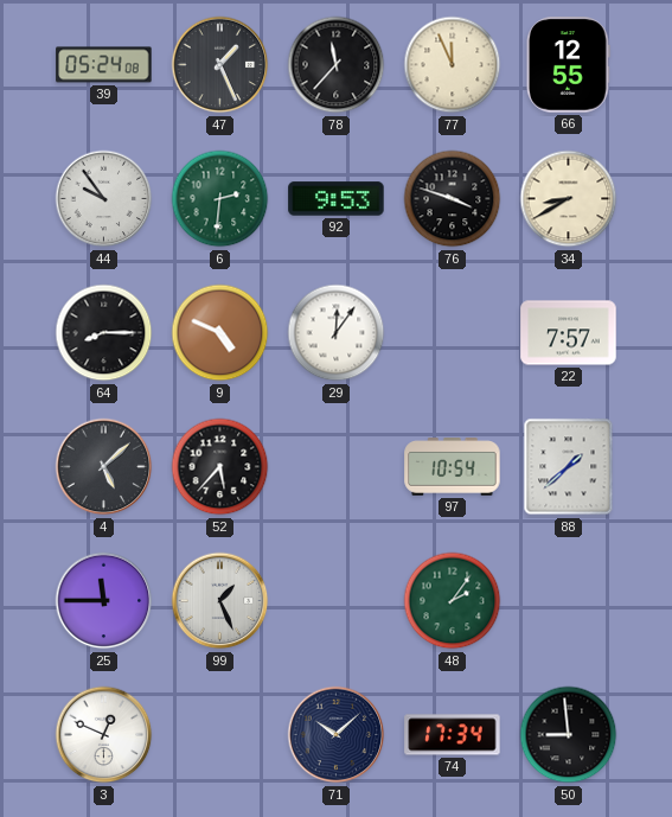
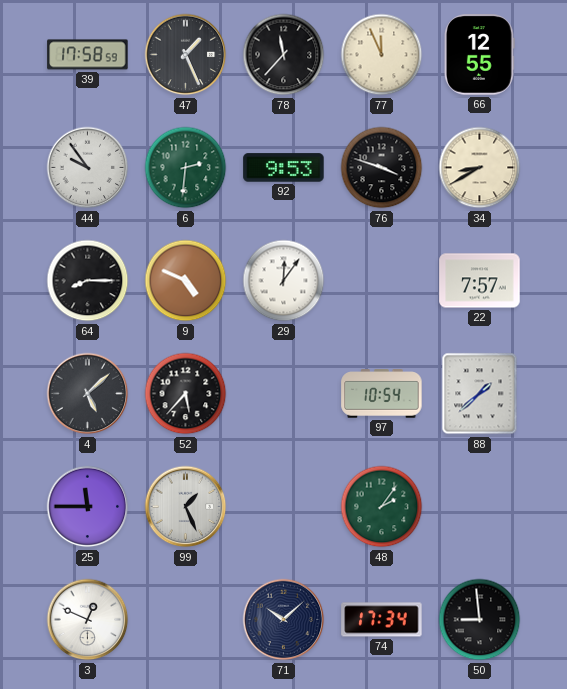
39: 05:24 -> 17:58
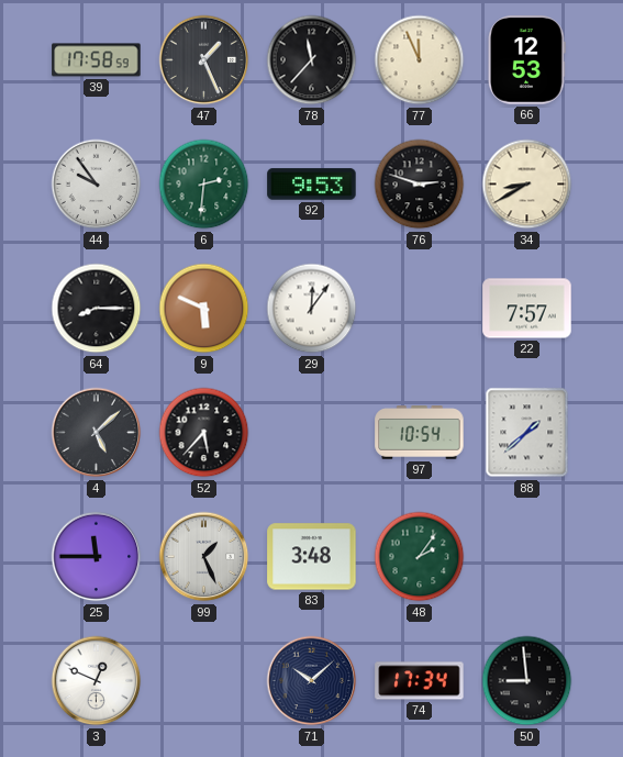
66: 12:55 -> 12:53
76: 3:48 -> 2:48
9: 4:49 -> 5:49
83: none -> 3:48
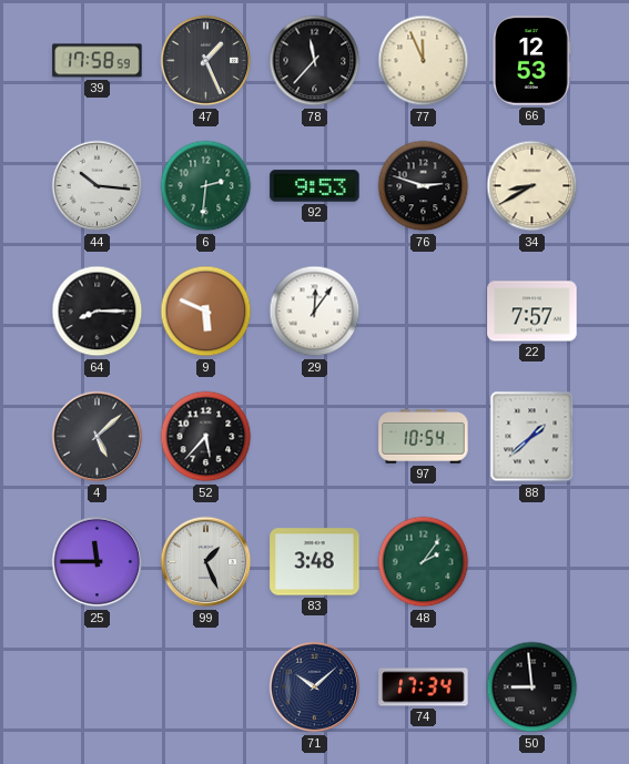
44: 9:54 -> 10:16
3: 12:49 -> none
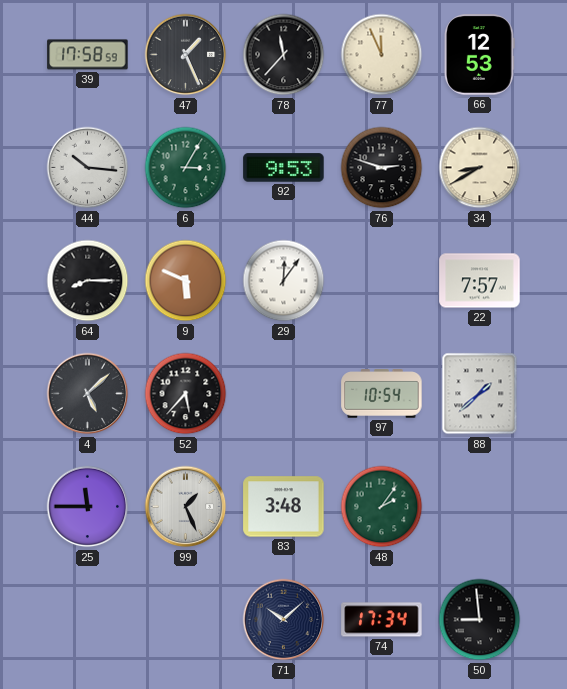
6: 2:31 -> 3:05
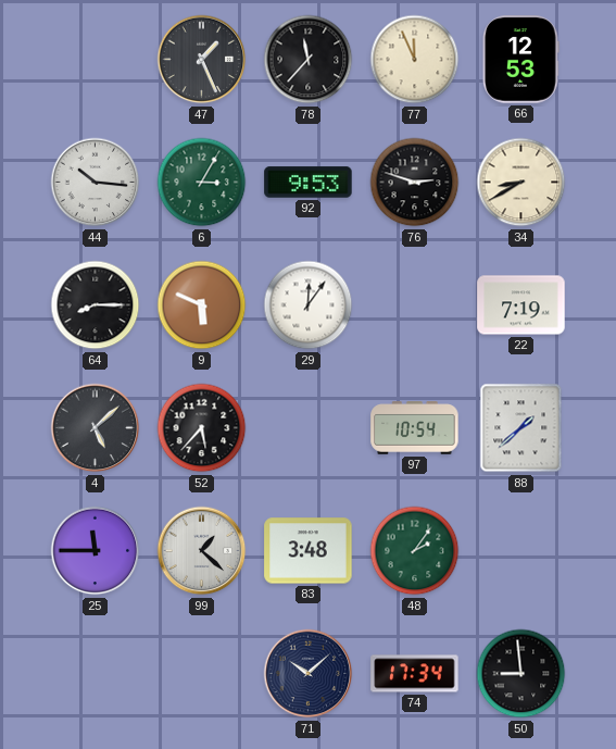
39: 17:58 -> none
22: 7:57 -> 7:19
99: 1:26 -> 1:22
